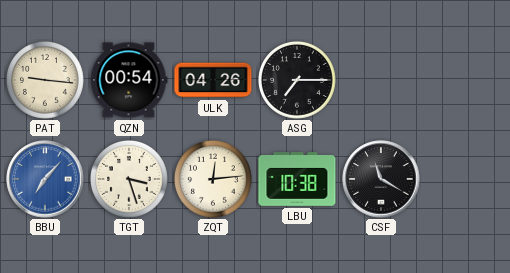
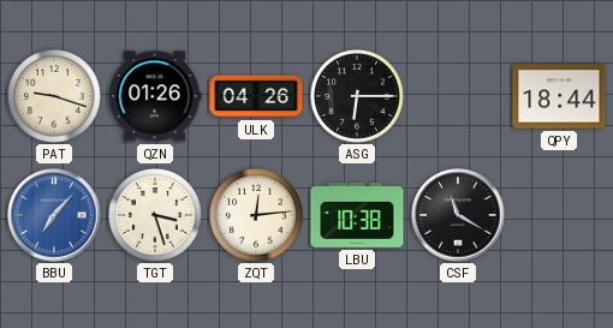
PAT: 9:16 -> 9:18
QZN: 00:54 -> 01:26
ASG: 7:15 -> 6:15
QPY: none -> 18:44
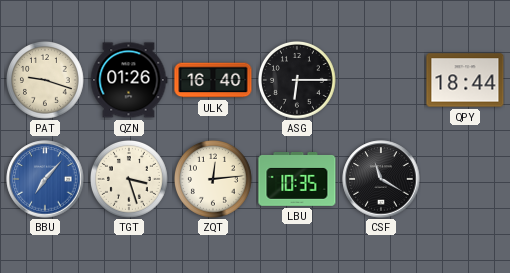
ULK: 04:26 -> 16:40
LBU: 10:38 -> 10:35
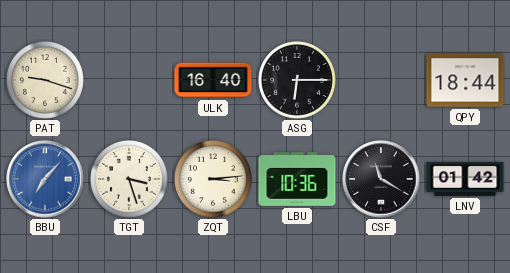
QZN: 01:26 -> none
ZQT: 12:14 -> 3:14
LBU: 10:35 -> 10:36
LNV: none -> 01:42
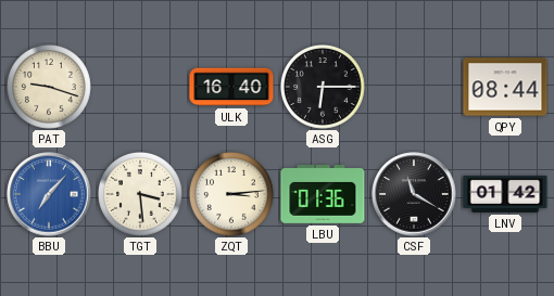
QPY: 18:44 -> 08:44
TGT: 3:27 -> 3:29
LBU: 10:36 -> 01:36
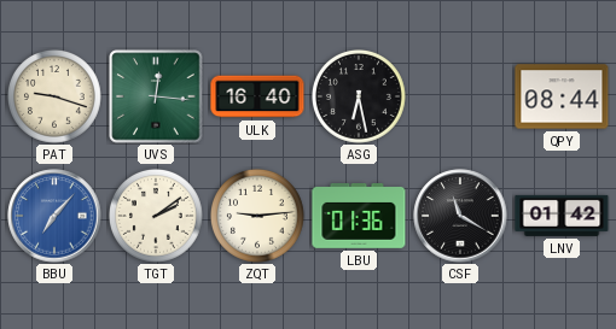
UVS: none -> 12:16
ASG: 6:15 -> 6:28
TGT: 3:29 -> 2:09
ZQT: 3:14 -> 9:14
